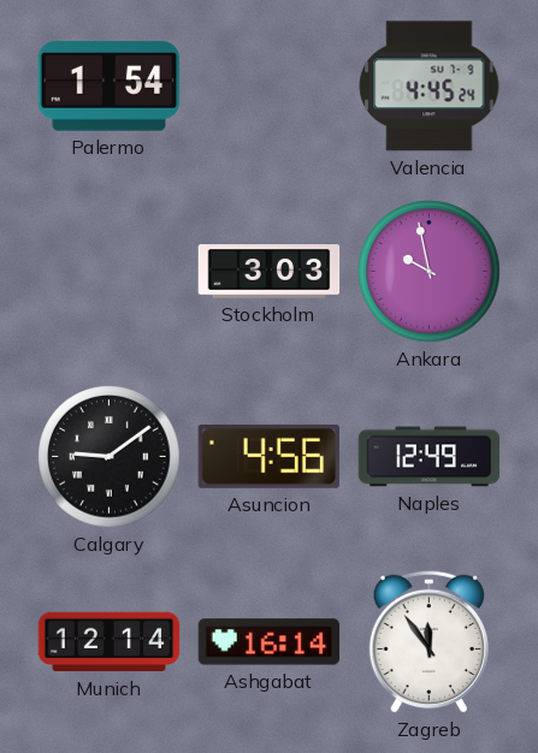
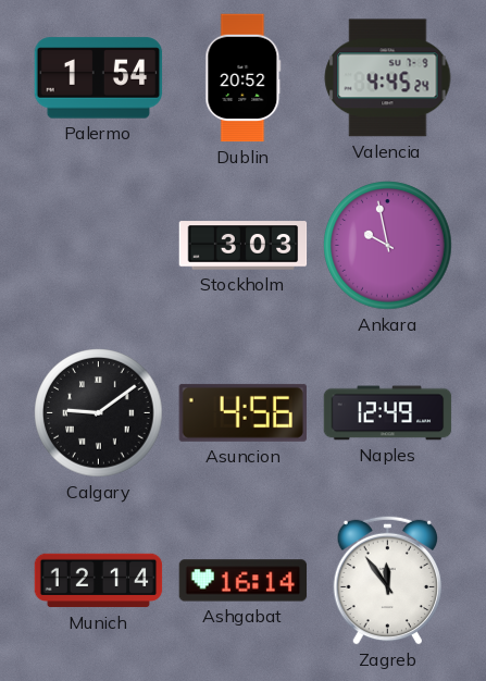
Dublin: none -> 20:52
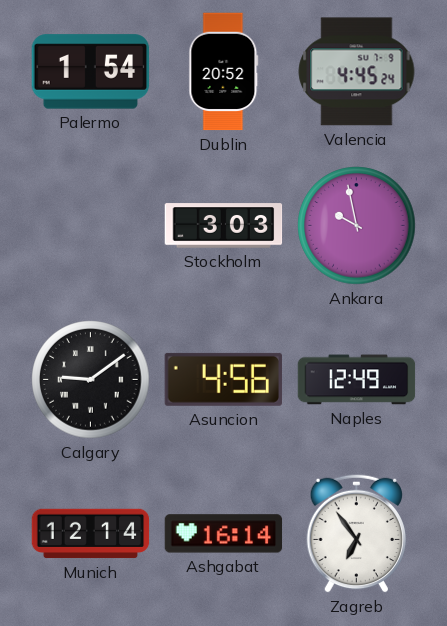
Zagreb: 11:54 -> 6:54
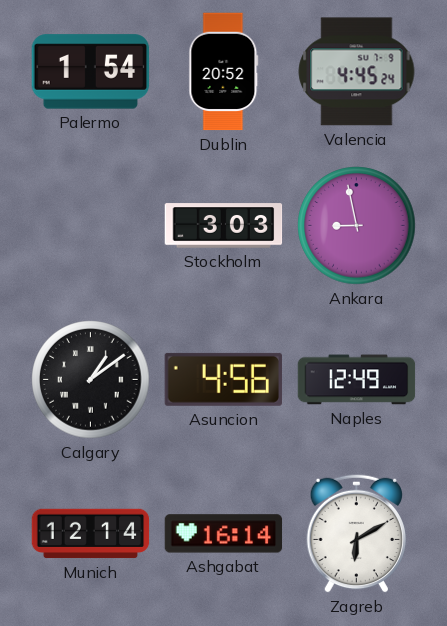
Ankara: 9:58 -> 8:58
Calgary: 9:09 -> 1:09
Zagreb: 6:54 -> 6:10
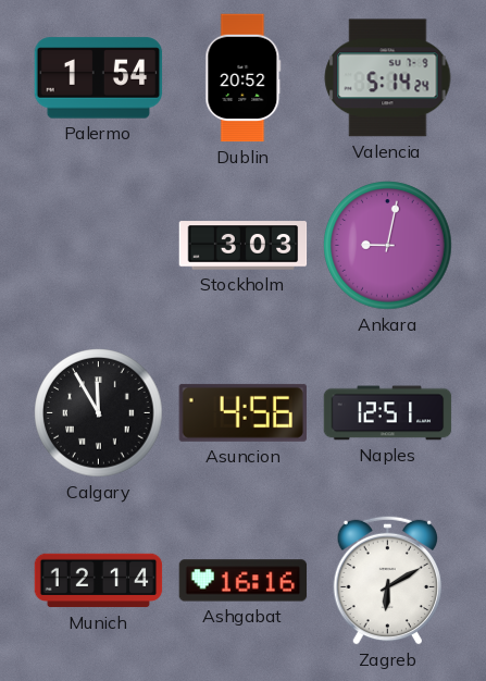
Valencia: 4:45 -> 5:14
Ankara: 8:58 -> 9:02
Calgary: 1:09 -> 11:55
Naples: 12:49 -> 12:51
Ashgabat: 16:14 -> 16:16
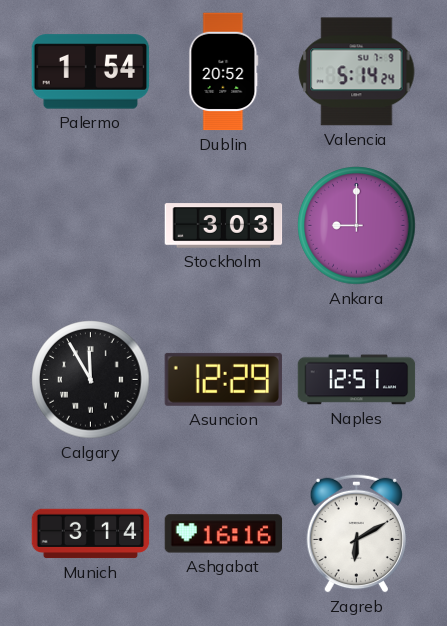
Ankara: 9:02 -> 9:00
Asuncion: 4:56 -> 12:29
Munich: 12:14 -> 3:14
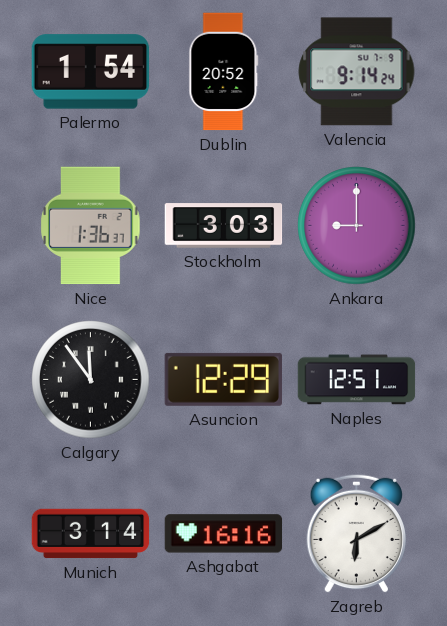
Valencia: 5:14 -> 9:14
Nice: none -> 1:36
Calgary: 11:55 -> 11:54
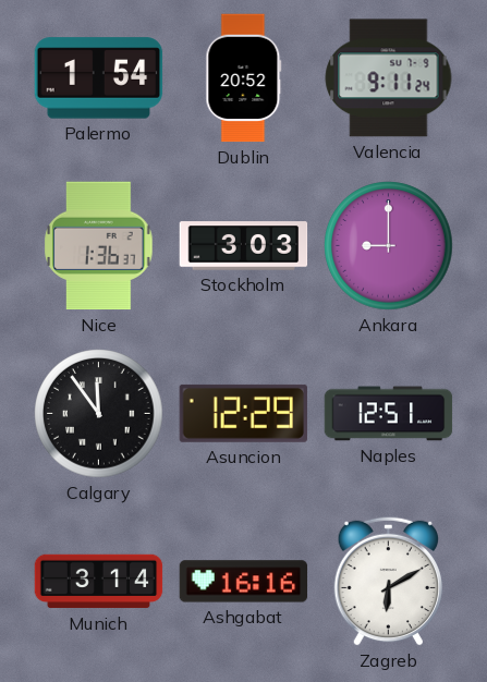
Valencia: 9:14 -> 9:11
